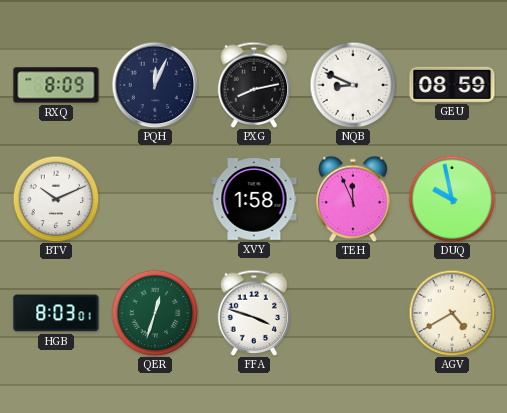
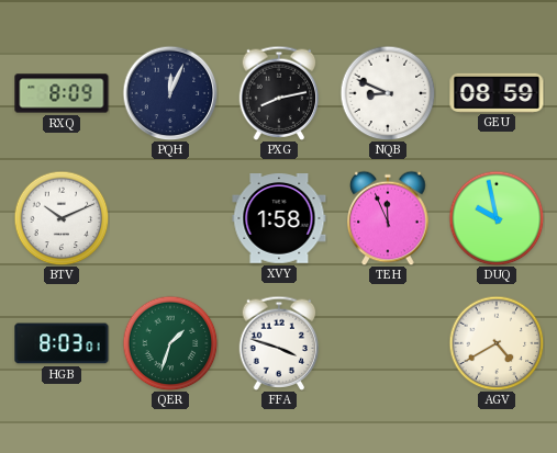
QER: 12:33 -> 1:33
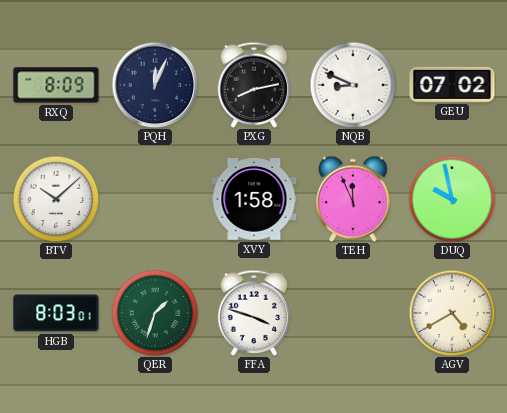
GEU: 08:59 -> 07:02
BTV: 10:11 -> 10:08
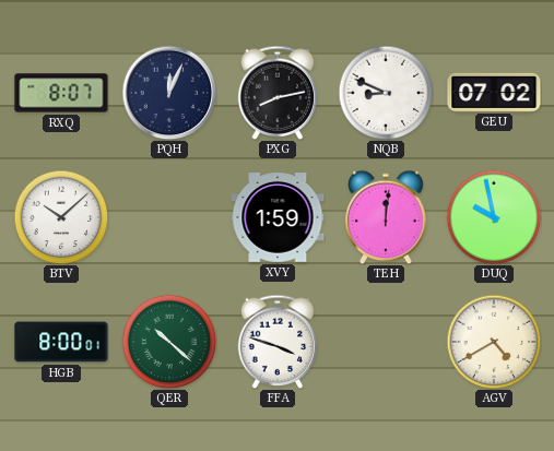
RXQ: 8:09 -> 8:07
XVY: 1:58 -> 1:59
TEH: 11:56 -> 12:01
HGB: 8:03 -> 8:00
QER: 1:33 -> 10:22
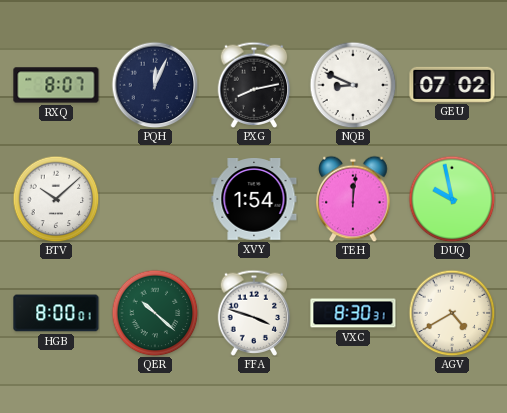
XVY: 1:59 -> 1:54
VXC: none -> 8:30
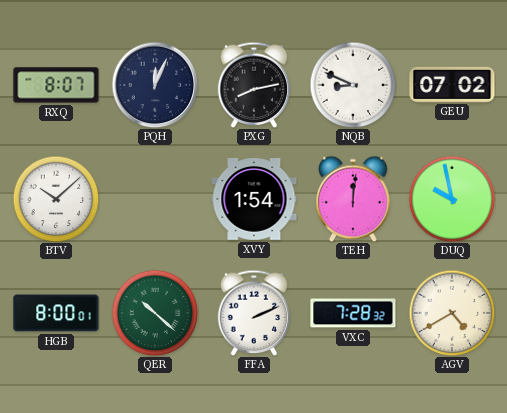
FFA: 3:48 -> 2:11
VXC: 8:30 -> 7:28
